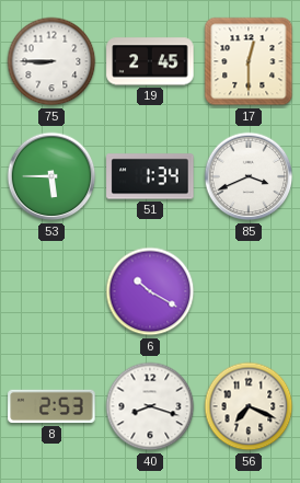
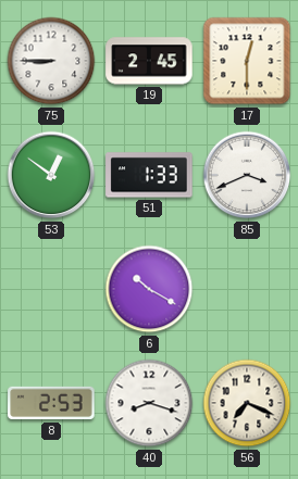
53: 5:45 -> 12:51
51: 1:34 -> 1:33
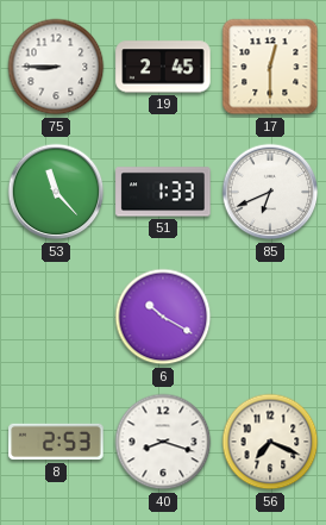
53: 12:51 -> 11:23
85: 3:41 -> 6:41
